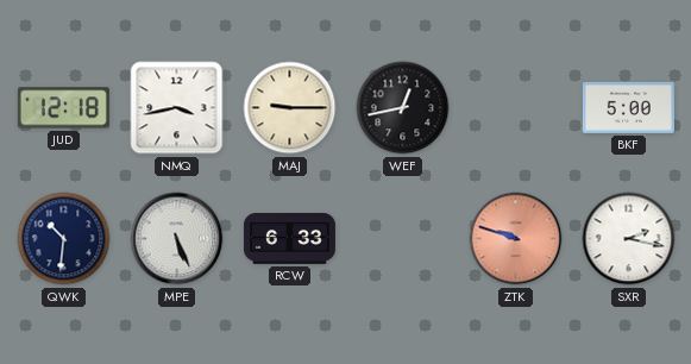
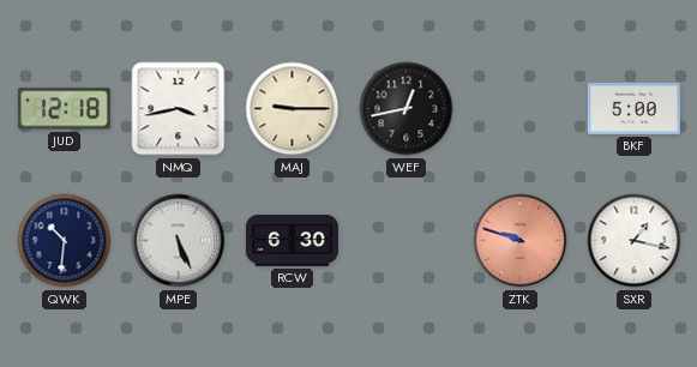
RCW: 6:33 -> 6:30
SXR: 2:17 -> 1:17
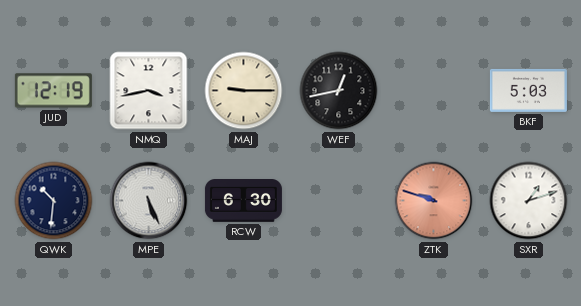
JUD: 12:18 -> 12:19
BKF: 5:00 -> 5:03
SXR: 1:17 -> 1:12
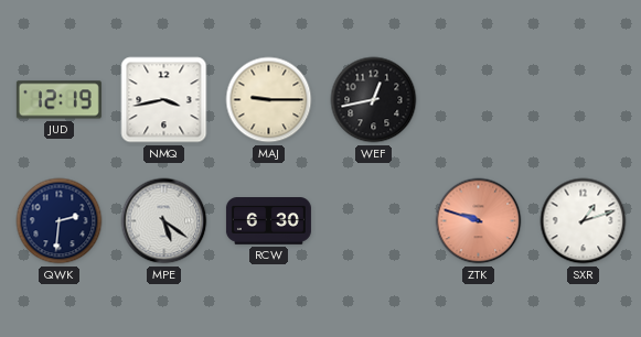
BKF: 5:03 -> none
QWK: 10:31 -> 2:31
MPE: 5:26 -> 5:21
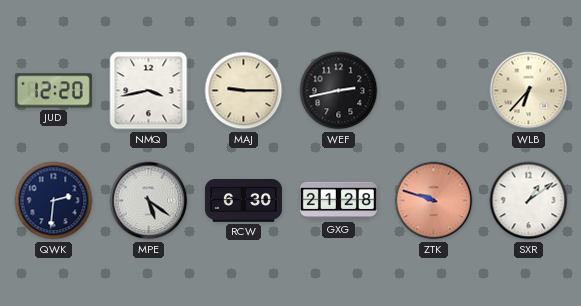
JUD: 12:19 -> 12:20
WEF: 12:43 -> 2:43
WLB: none -> 6:37
GXG: none -> 21:28
SXR: 1:12 -> 1:09
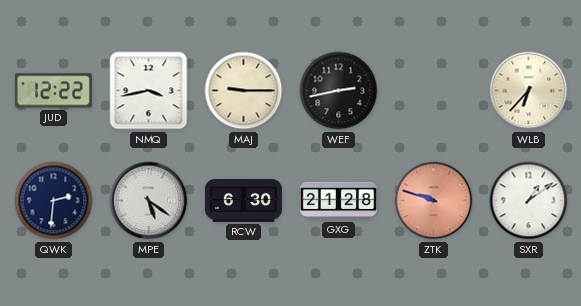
JUD: 12:20 -> 12:22
